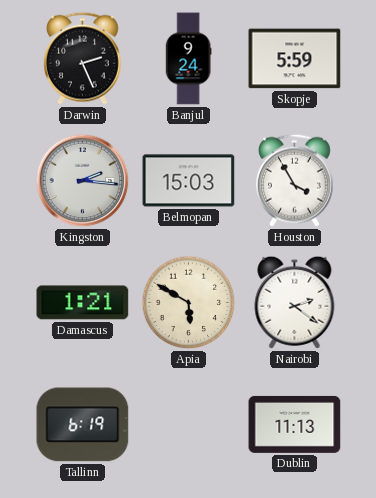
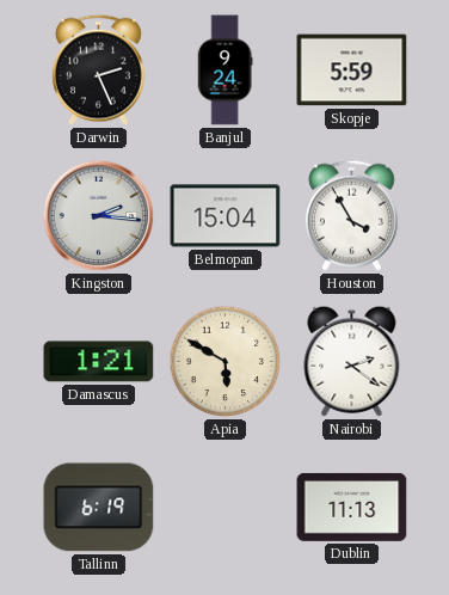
Belmopan: 15:03 -> 15:04
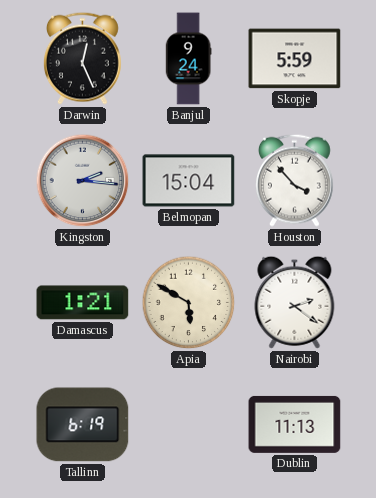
Darwin: 2:26 -> 12:26
Houston: 3:55 -> 3:53
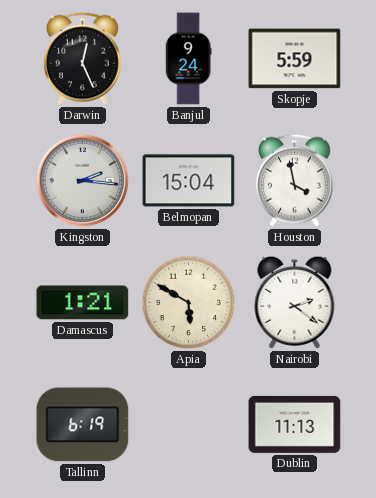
Houston: 3:53 -> 3:58
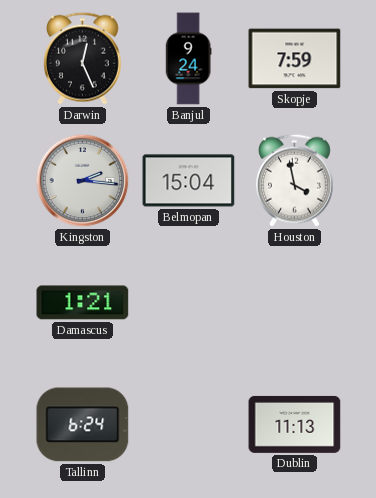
Skopje: 5:59 -> 7:59
Apia: 5:50 -> none
Nairobi: 2:21 -> none
Tallinn: 6:19 -> 6:24
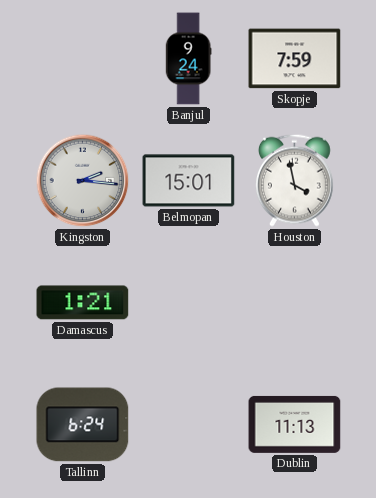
Darwin: 12:26 -> none
Belmopan: 15:04 -> 15:01
